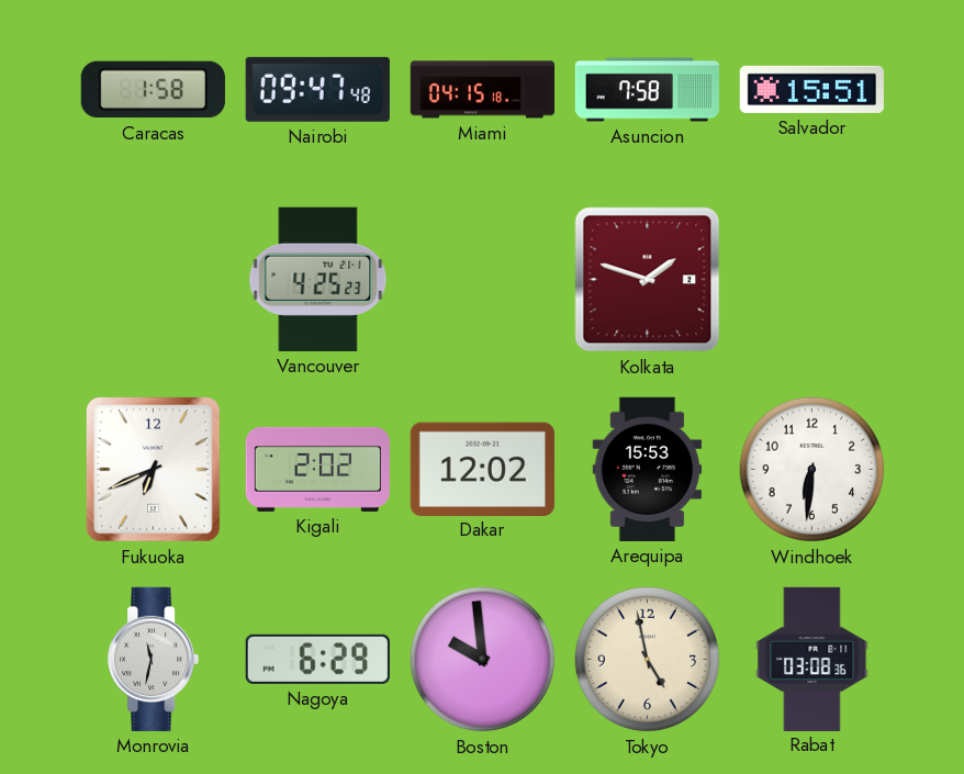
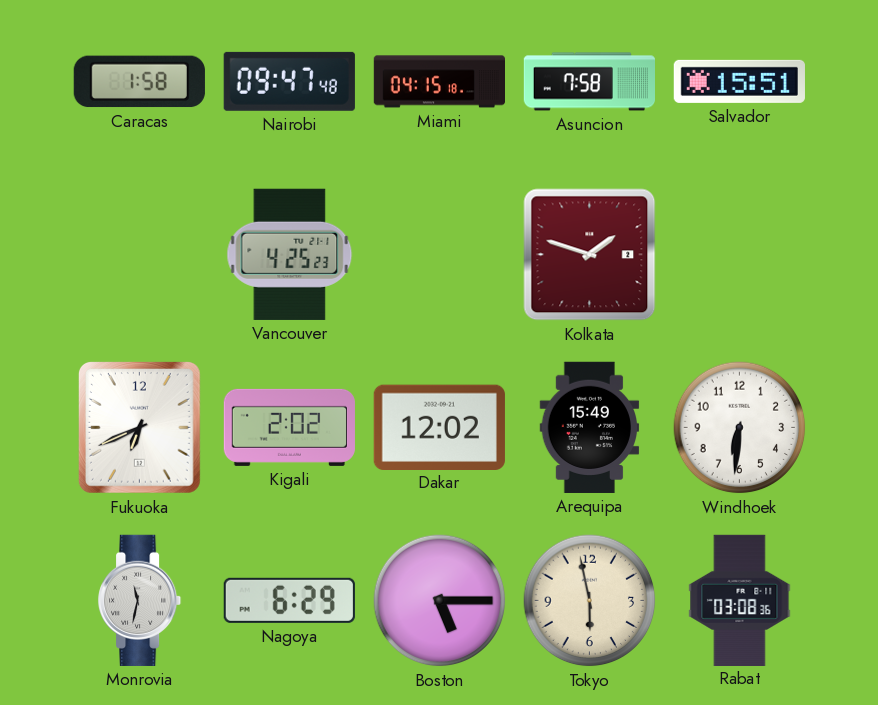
Arequipa: 15:53 -> 15:49
Boston: 9:59 -> 5:15
Tokyo: 4:58 -> 5:58
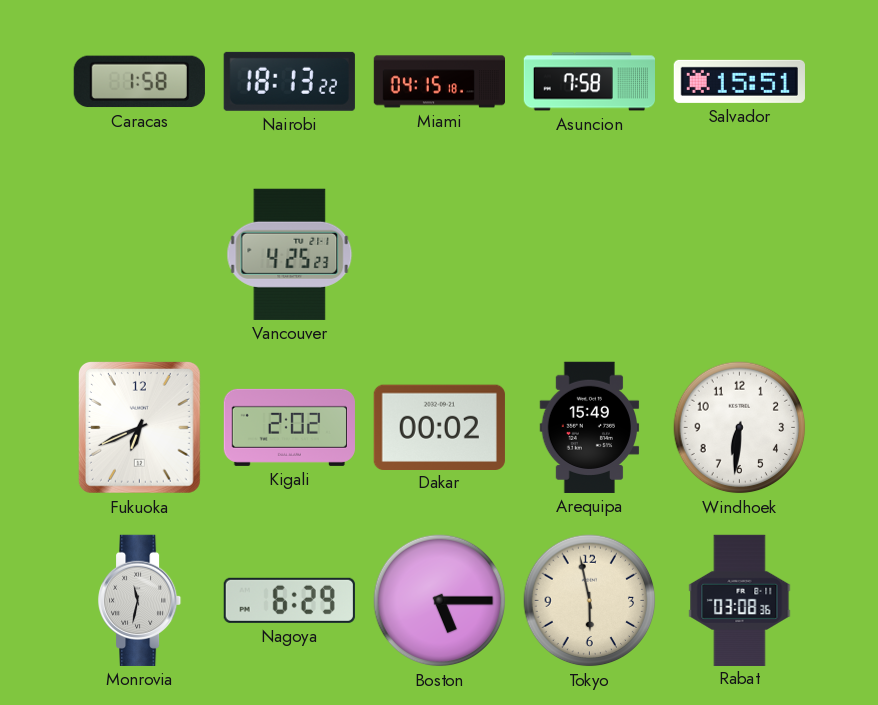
Nairobi: 09:47 -> 18:13
Kolkata: 1:48 -> none
Dakar: 12:02 -> 00:02
